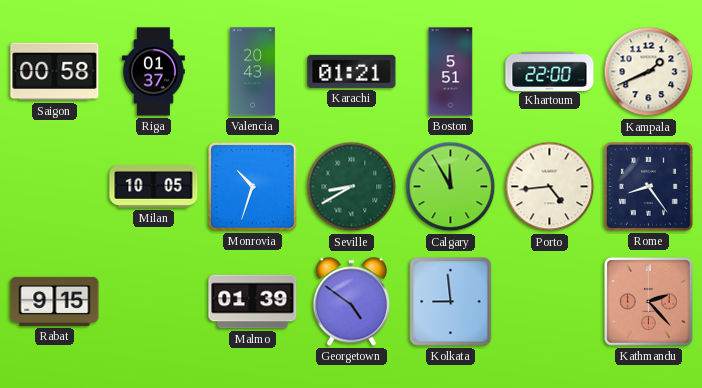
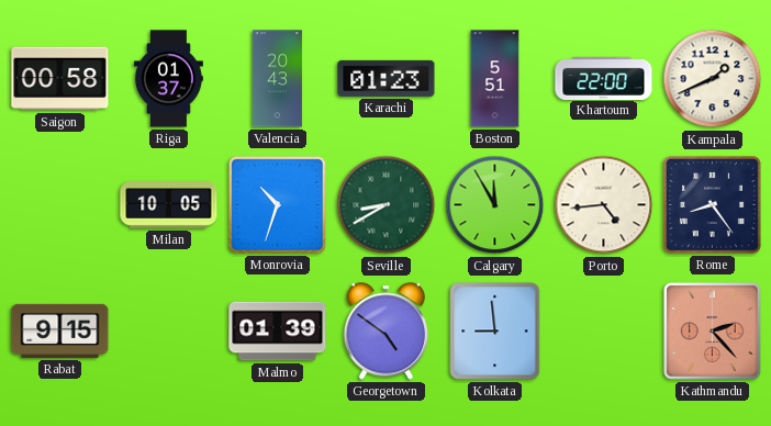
Karachi: 01:21 -> 01:23
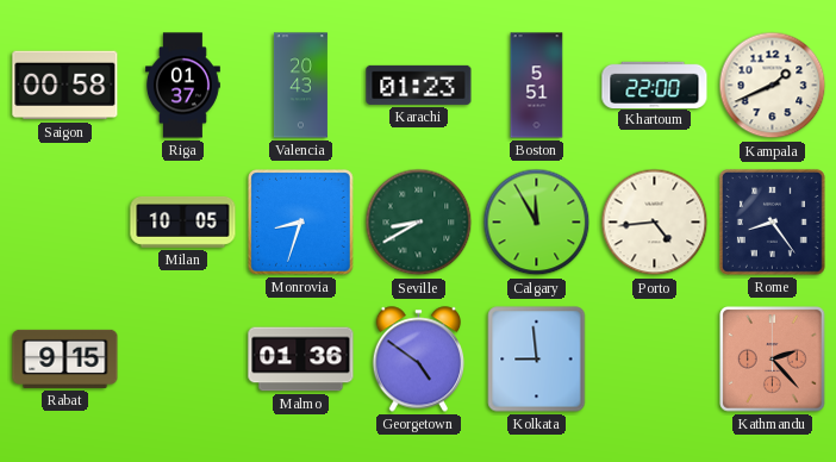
Monrovia: 10:33 -> 8:33
Malmo: 01:39 -> 01:36
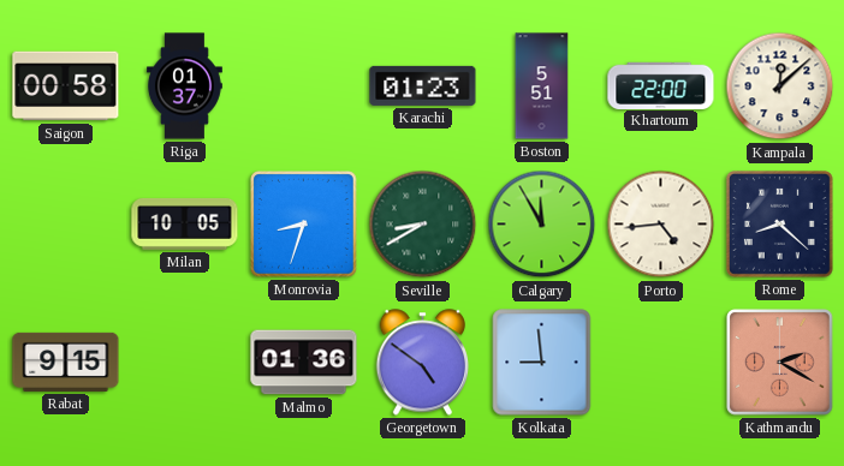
Valencia: 20:43 -> none
Kampala: 1:41 -> 12:08
Rome: 8:24 -> 8:22
Kathmandu: 2:23 -> 2:20
